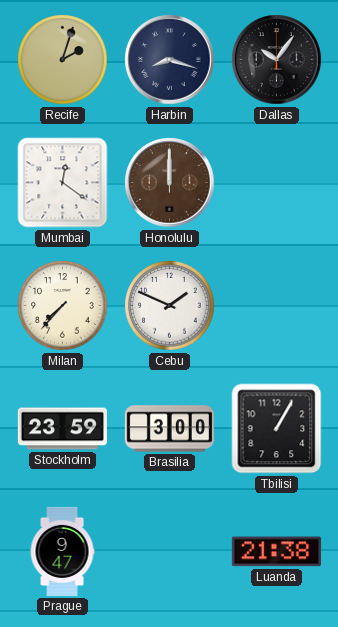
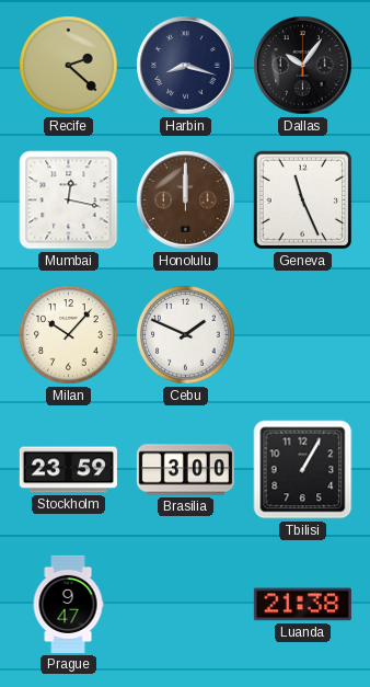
Recife: 2:03 -> 2:22
Mumbai: 12:21 -> 12:17
Geneva: none -> 11:26
Milan: 7:37 -> 10:07
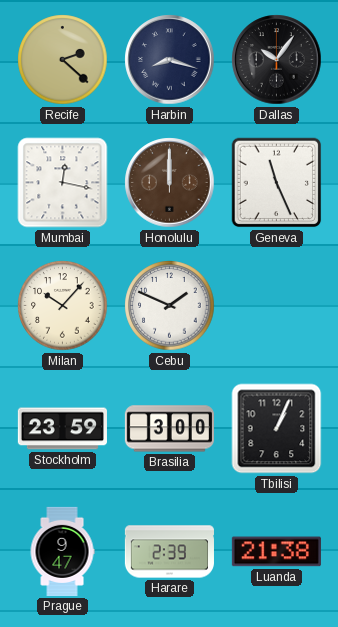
Tbilisi: 1:05 -> 1:04
Harare: none -> 2:39
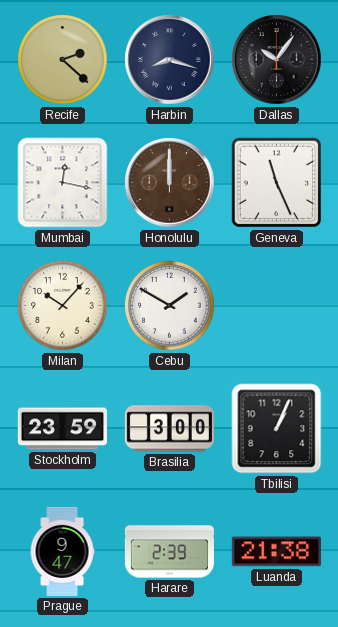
Cebu: 1:49 -> 1:50
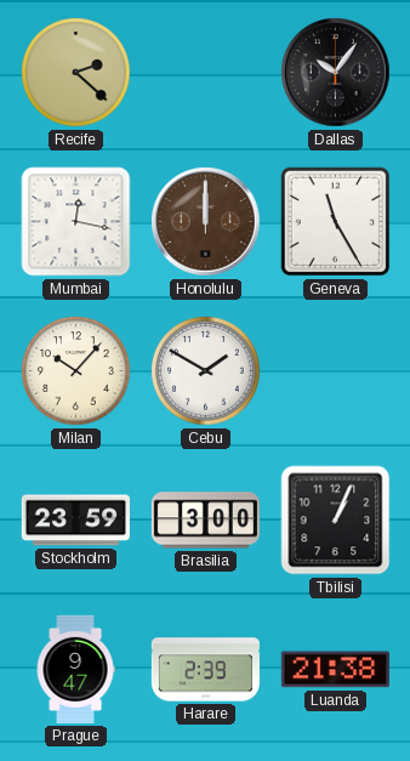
Harbin: 8:18 -> none
Geneva: 11:26 -> 11:25
